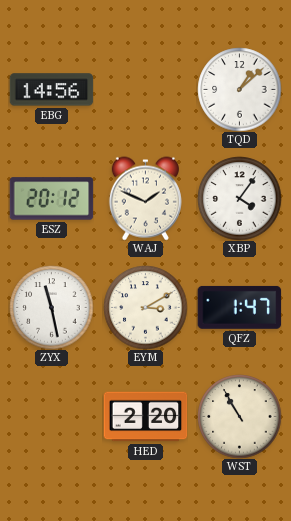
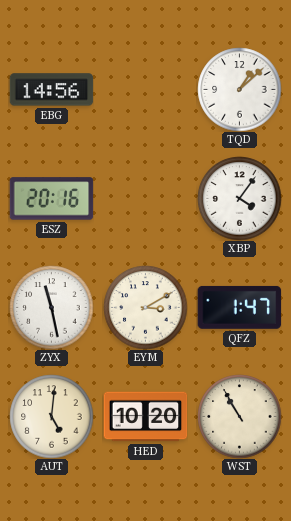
ESZ: 20:12 -> 20:16
WAJ: 1:49 -> none
AUT: none -> 5:01
HED: 2:20 -> 10:20
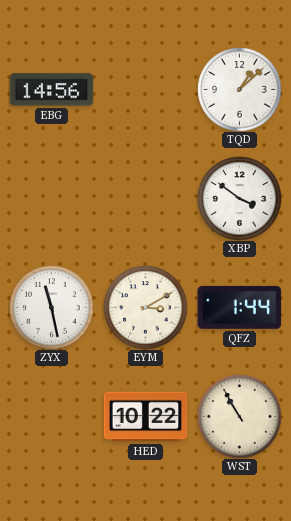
ESZ: 20:16 -> none
XBP: 4:06 -> 3:51
QFZ: 1:47 -> 1:44
AUT: 5:01 -> none
HED: 10:20 -> 10:22
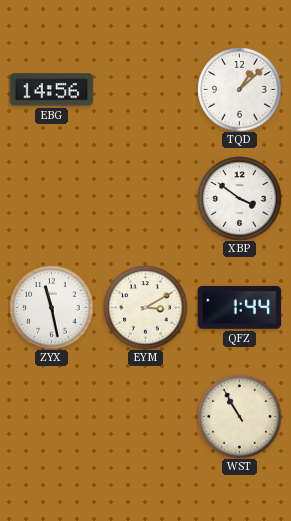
HED: 10:22 -> none
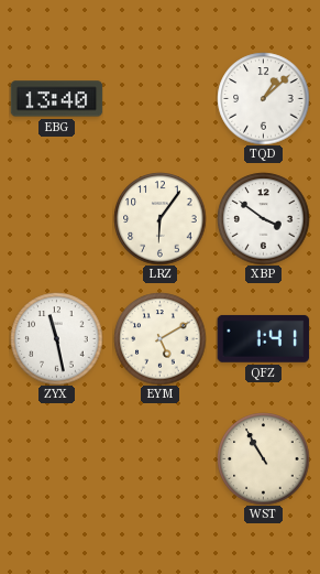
EBG: 14:56 -> 13:40
LRZ: none -> 6:06
EYM: 3:10 -> 5:10
QFZ: 1:44 -> 1:41
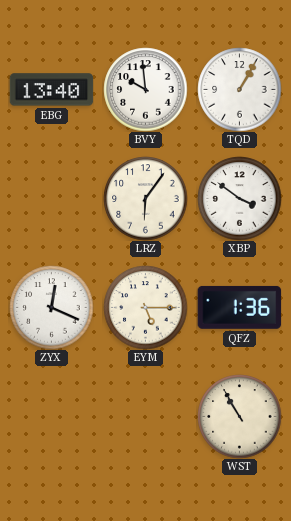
BVY: none -> 9:59
TQD: 1:08 -> 1:05
ZYX: 11:28 -> 12:19
EYM: 5:10 -> 5:15
QFZ: 1:41 -> 1:36
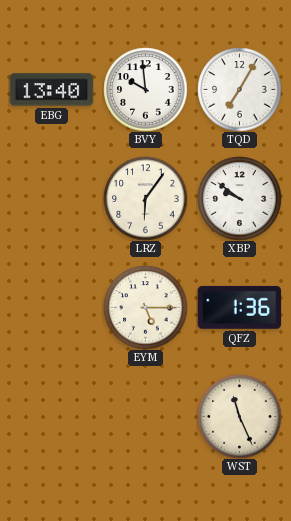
TQD: 1:05 -> 7:05
XBP: 3:51 -> 9:51
ZYX: 12:19 -> none
WST: 10:55 -> 11:26
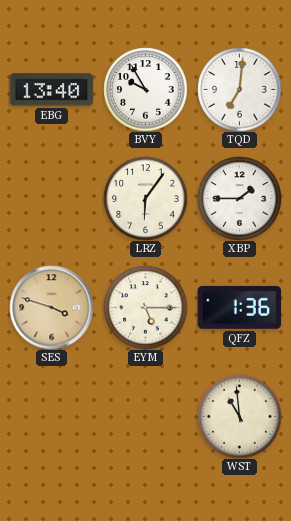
BVY: 9:59 -> 9:55
TQD: 7:05 -> 7:01
XBP: 9:51 -> 1:45
SES: none -> 3:48
WST: 11:26 -> 10:59
